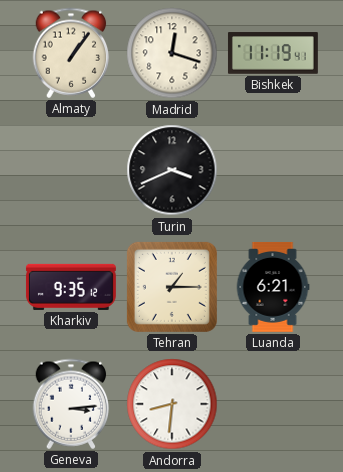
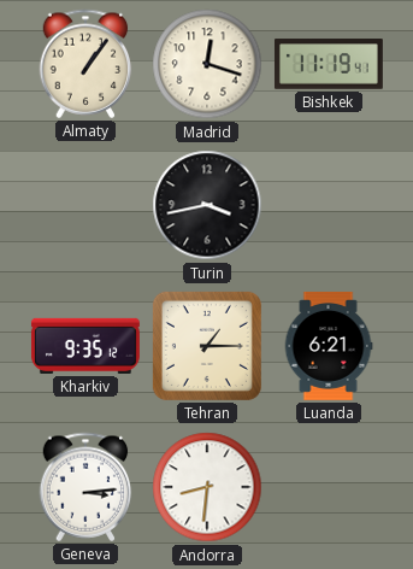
Turin: 3:41 -> 3:43
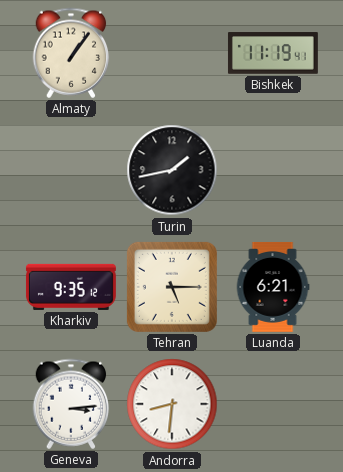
Madrid: 12:18 -> none
Turin: 3:43 -> 1:43
Tehran: 1:15 -> 5:15
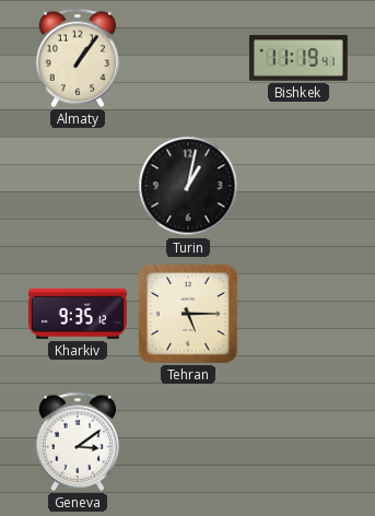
Turin: 1:43 -> 1:02
Luanda: 6:21 -> none
Geneva: 3:14 -> 3:09
Andorra: 8:31 -> none
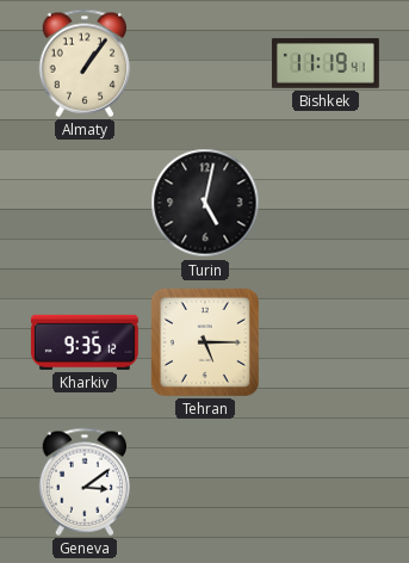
Turin: 1:02 -> 5:02
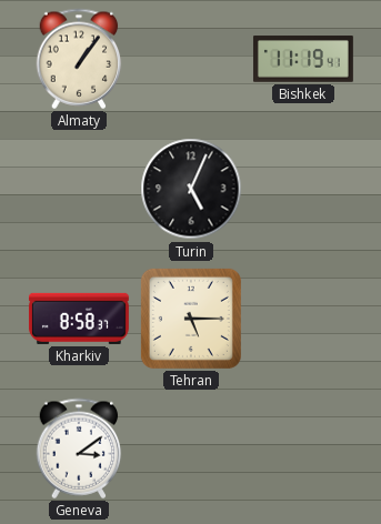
Turin: 5:02 -> 5:04
Kharkiv: 9:35 -> 8:58
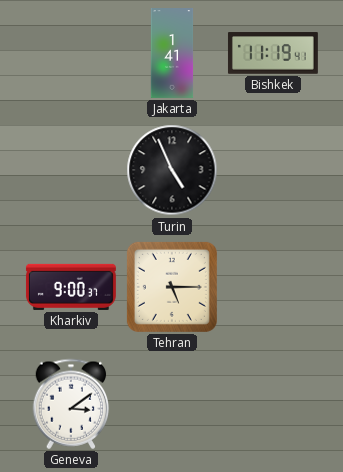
Almaty: 1:06 -> none
Jakarta: none -> 1:41
Turin: 5:04 -> 4:56
Kharkiv: 8:58 -> 9:00
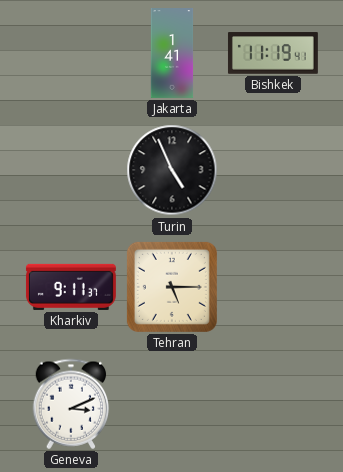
Kharkiv: 9:00 -> 9:11
Geneva: 3:09 -> 3:11
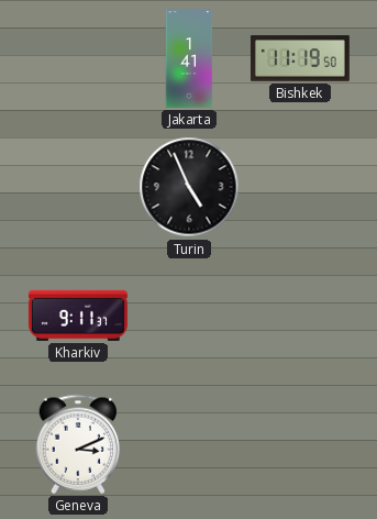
Bishkek: 11:19:41 -> 11:19:50
Tehran: 5:15 -> none
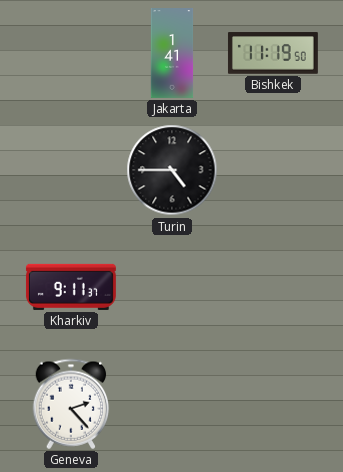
Turin: 4:56 -> 4:45
Geneva: 3:11 -> 2:23
